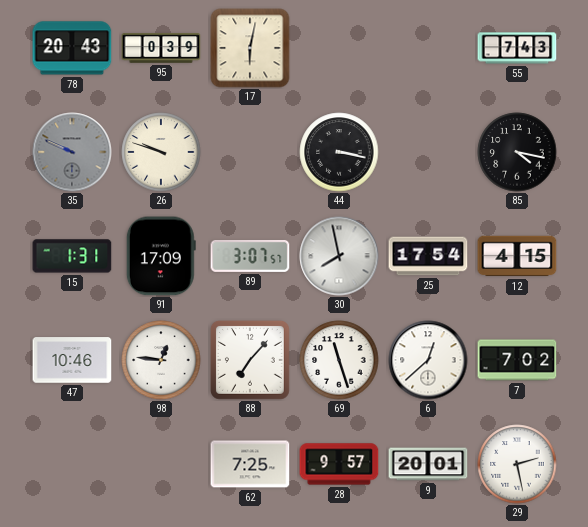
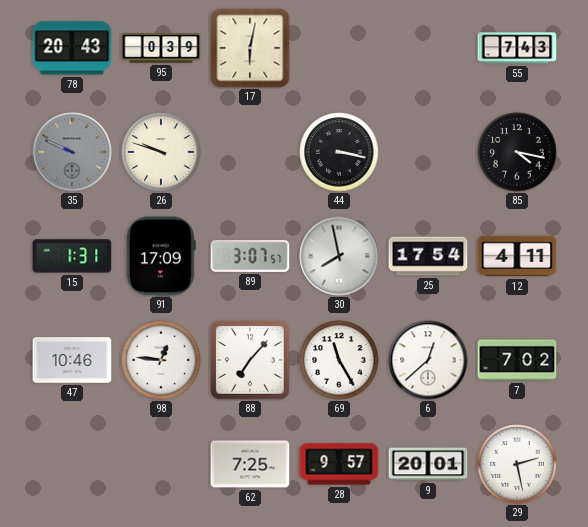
12: 4:15 -> 4:11
69: 11:27 -> 11:25
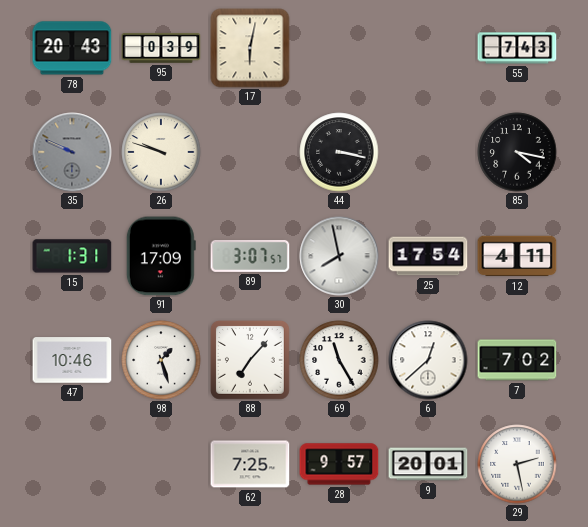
98: 12:46 -> 1:27
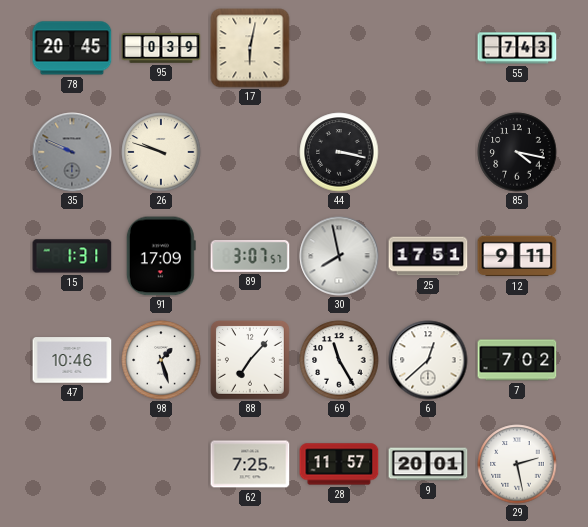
78: 20:43 -> 20:45
25: 17:54 -> 17:51
12: 4:11 -> 9:11
28: 9:57 -> 11:57
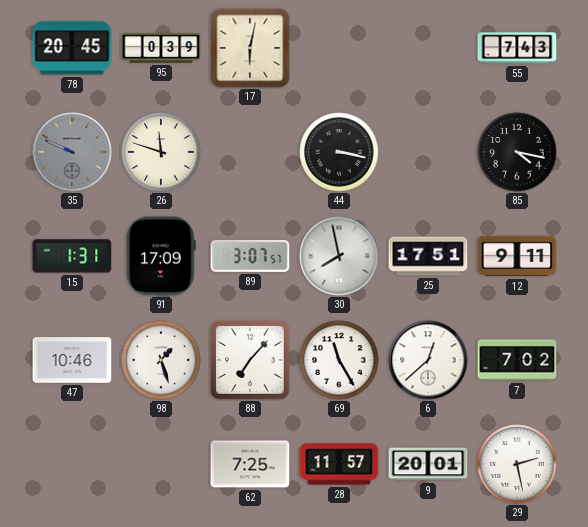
26: 9:48 -> 11:48
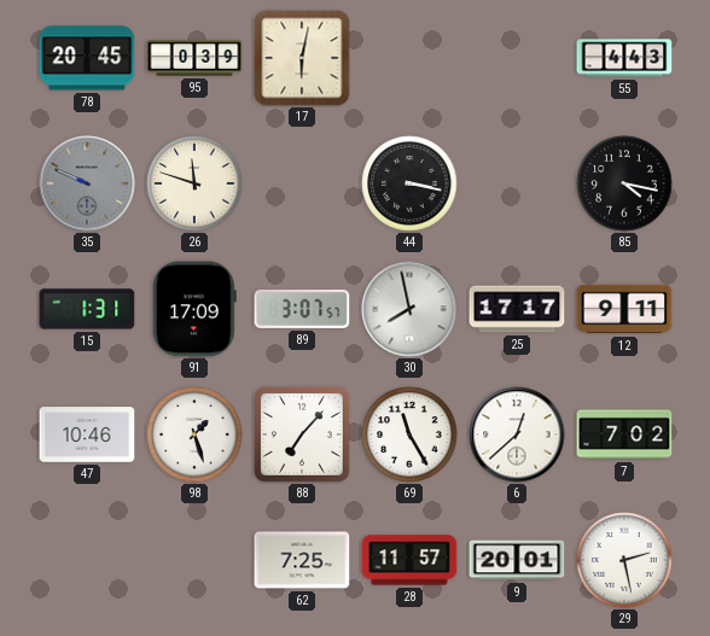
55: 7:43 -> 4:43
25: 17:51 -> 17:17
